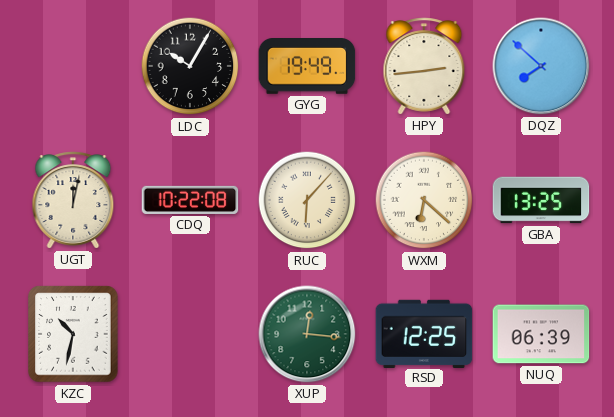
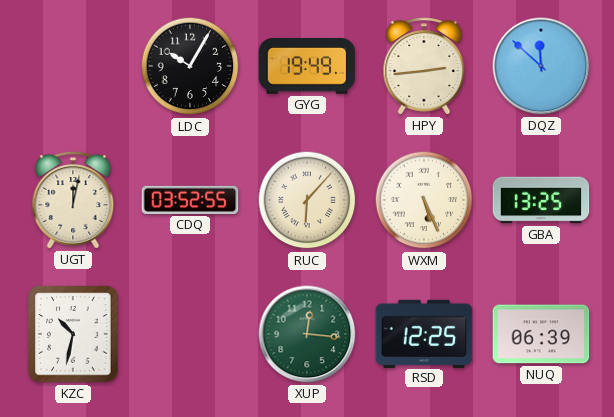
DQZ: 7:52 -> 11:52
CDQ: 10:22 -> 03:52
WXM: 6:22 -> 5:26
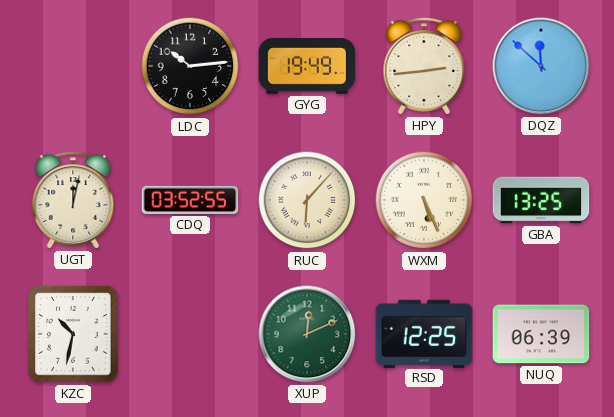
LDC: 10:05 -> 10:14
XUP: 12:16 -> 12:11
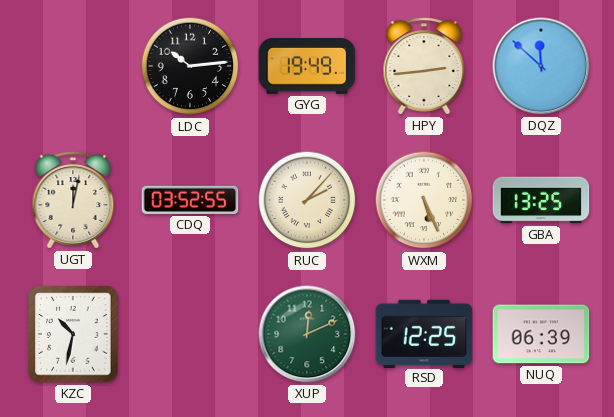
RUC: 6:07 -> 2:07
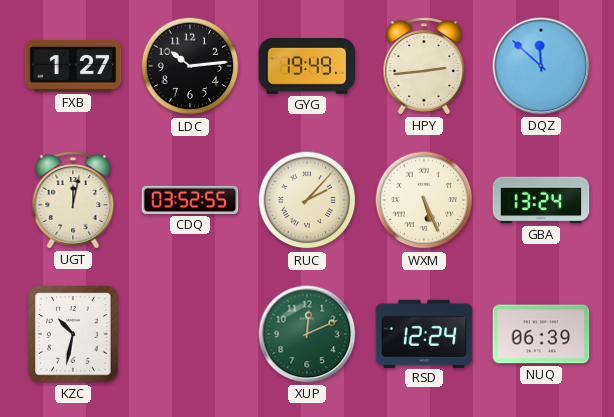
FXB: none -> 1:27
GBA: 13:25 -> 13:24
RSD: 12:25 -> 12:24
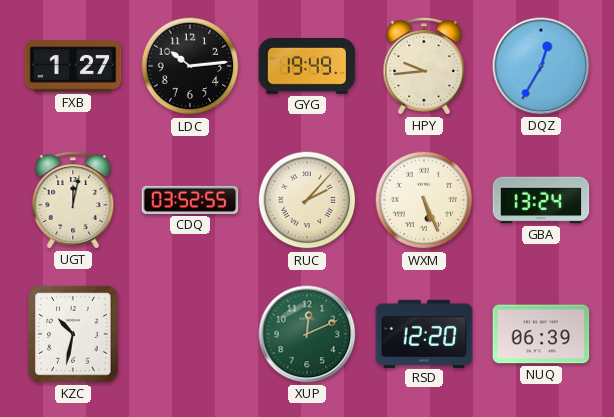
HPY: 2:44 -> 9:44
DQZ: 11:52 -> 12:35
RSD: 12:24 -> 12:20
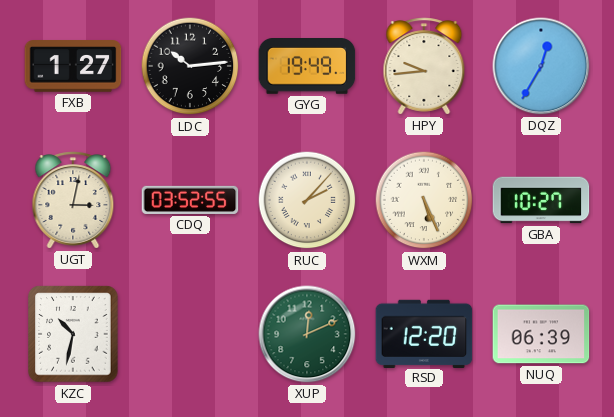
UGT: 12:02 -> 3:02
GBA: 13:24 -> 10:27
